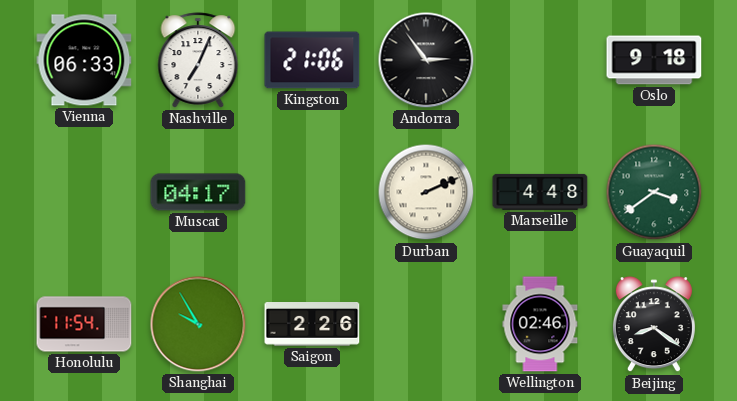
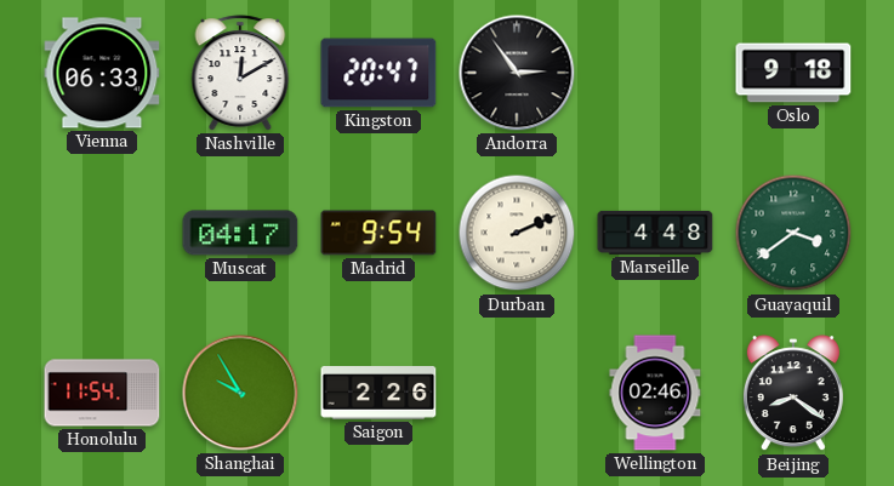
Nashville: 7:04 -> 12:10
Kingston: 21:06 -> 20:47
Madrid: none -> 9:54
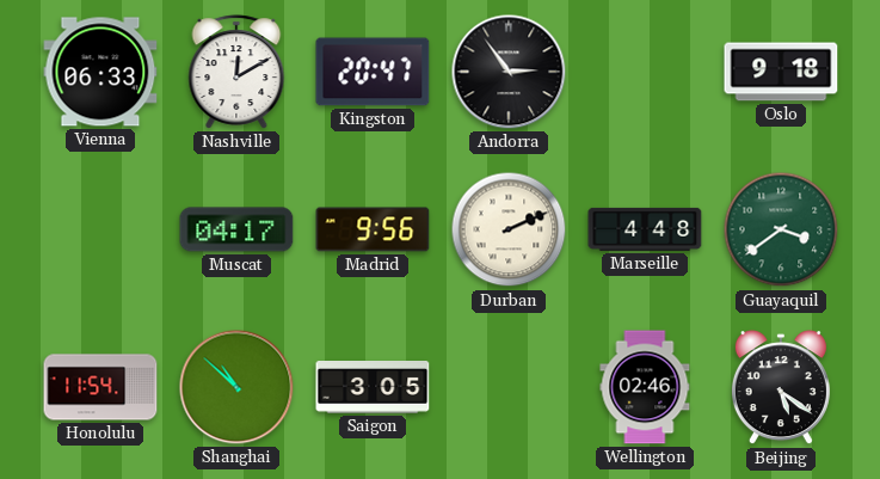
Madrid: 9:54 -> 9:56
Shanghai: 9:55 -> 10:52
Saigon: 2:26 -> 3:05
Beijing: 8:21 -> 5:21
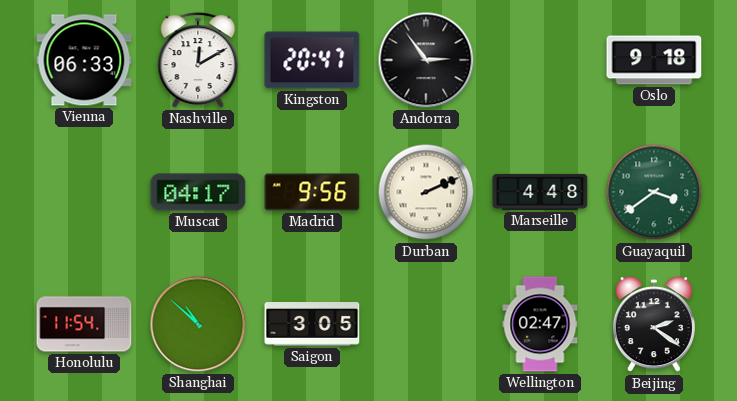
Wellington: 02:46 -> 02:47
Beijing: 5:21 -> 2:21
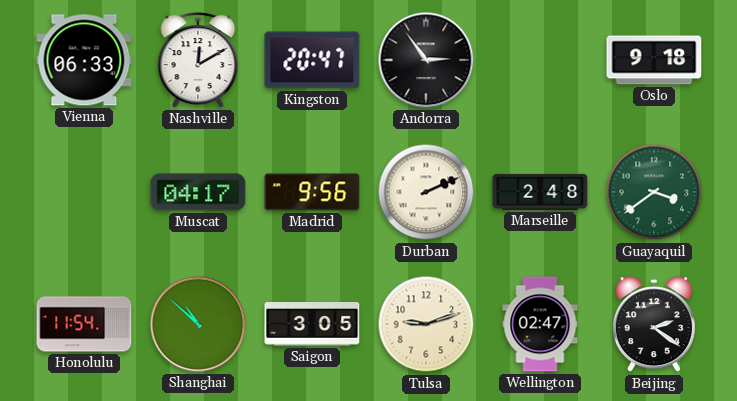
Marseille: 4:48 -> 2:48
Tulsa: none -> 9:12
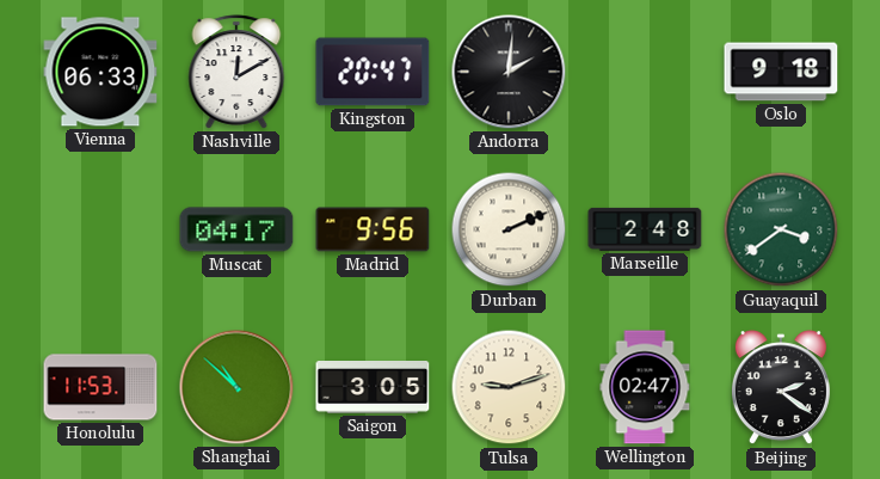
Andorra: 2:54 -> 2:01
Honolulu: 11:54 -> 11:53
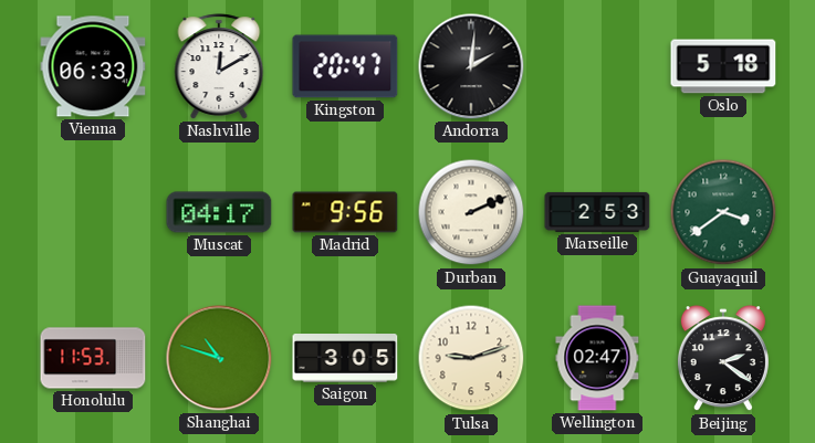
Oslo: 9:18 -> 5:18
Marseille: 2:48 -> 2:53
Shanghai: 10:52 -> 10:48
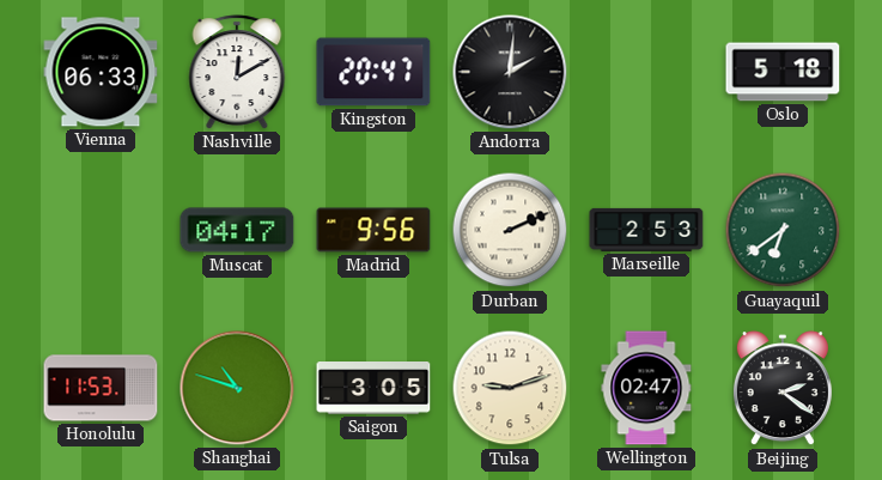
Guayaquil: 3:39 -> 6:39
